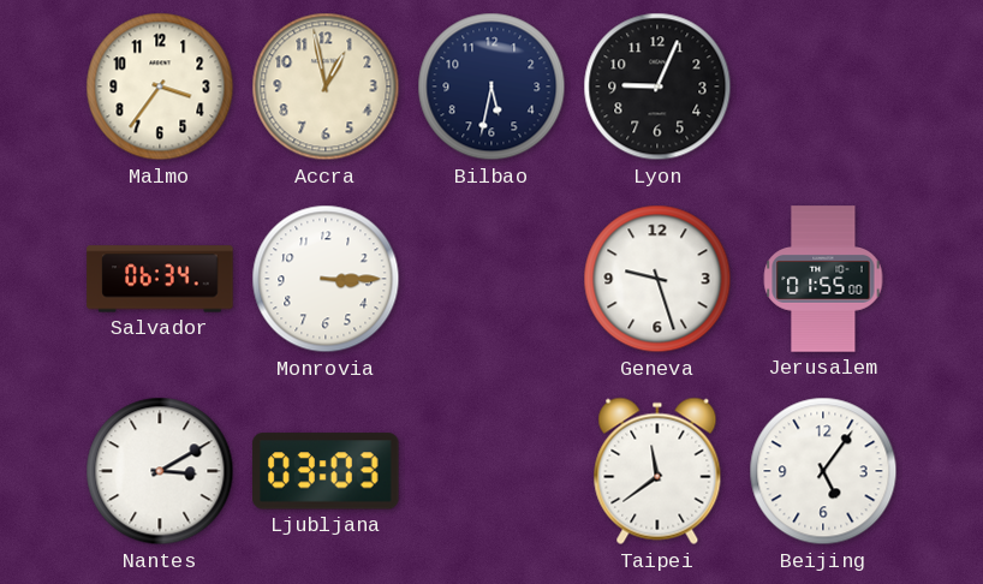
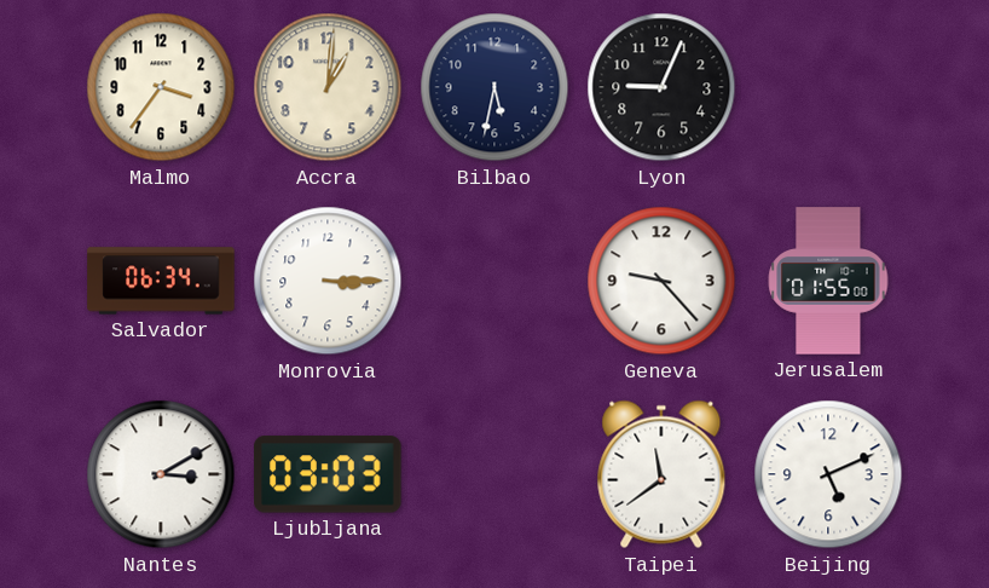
Accra: 12:58 -> 1:01
Geneva: 9:27 -> 9:23
Beijing: 5:06 -> 5:11
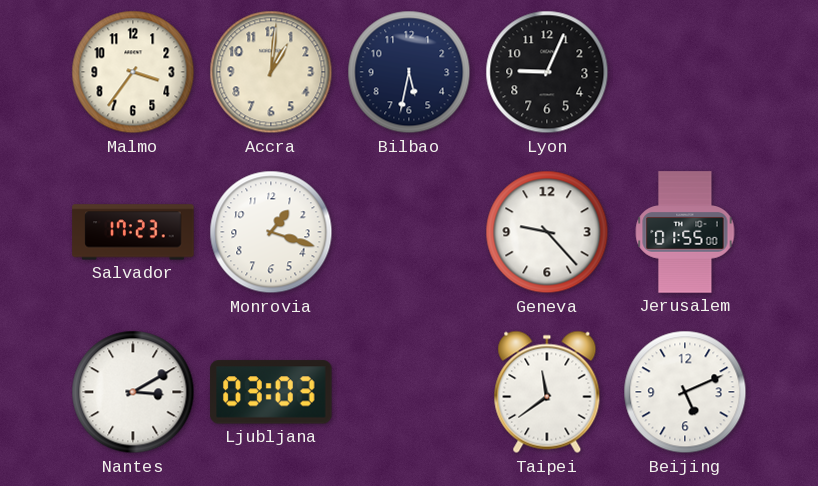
Salvador: 06:34 -> 17:23
Monrovia: 3:15 -> 1:18
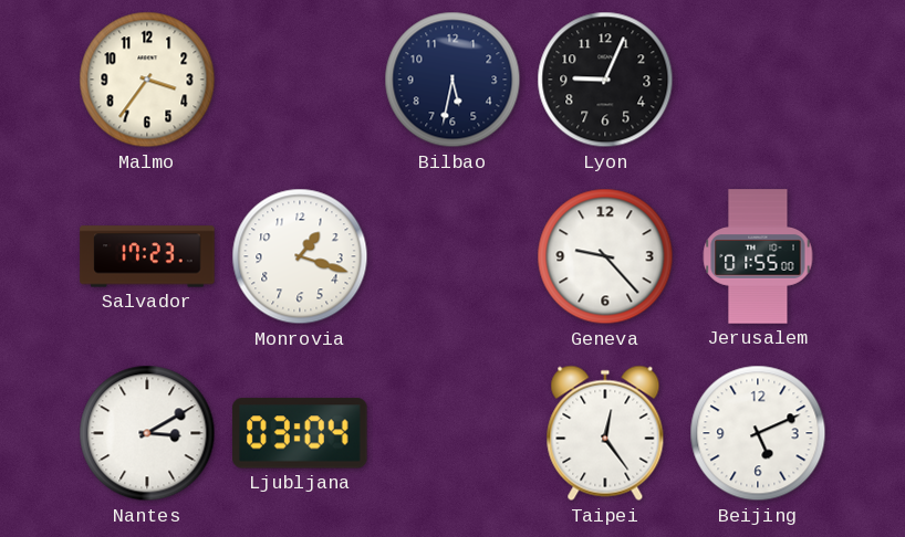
Accra: 1:01 -> none
Ljubljana: 03:03 -> 03:04
Taipei: 11:39 -> 12:24
